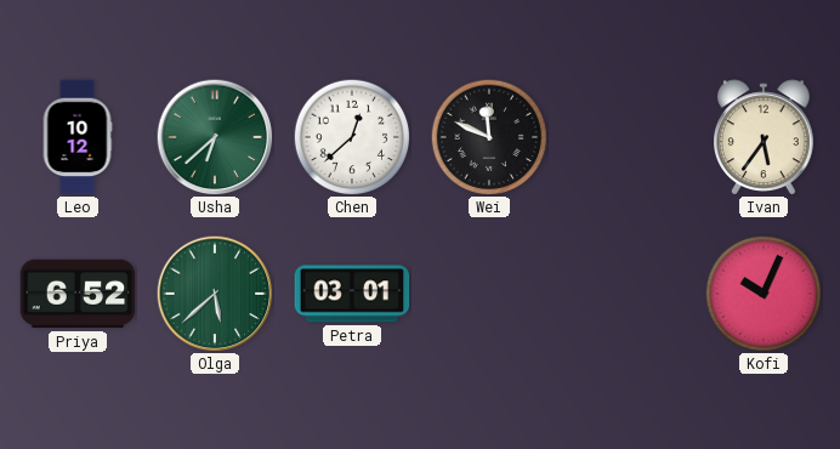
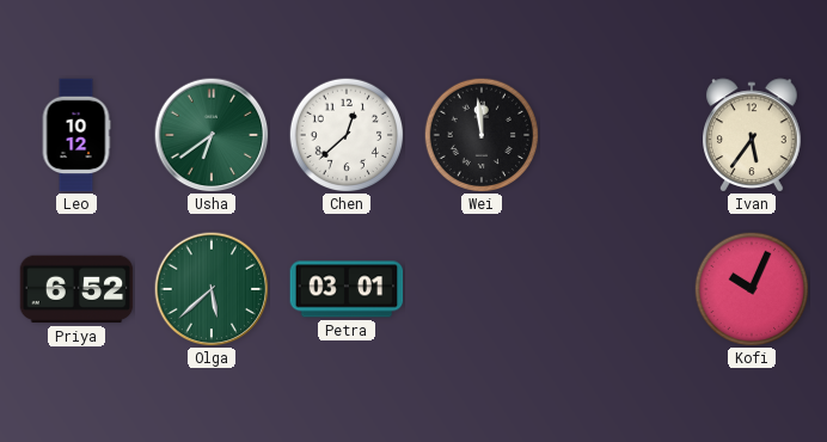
Usha: 6:38 -> 6:39
Wei: 11:49 -> 11:59
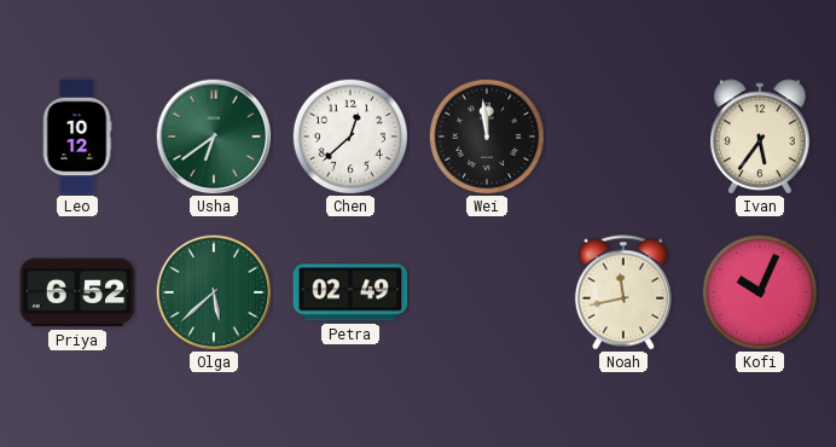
Petra: 03:01 -> 02:49
Noah: none -> 11:43
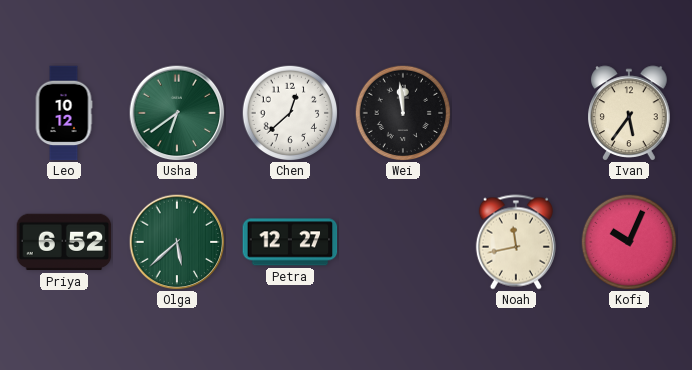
Petra: 02:49 -> 12:27
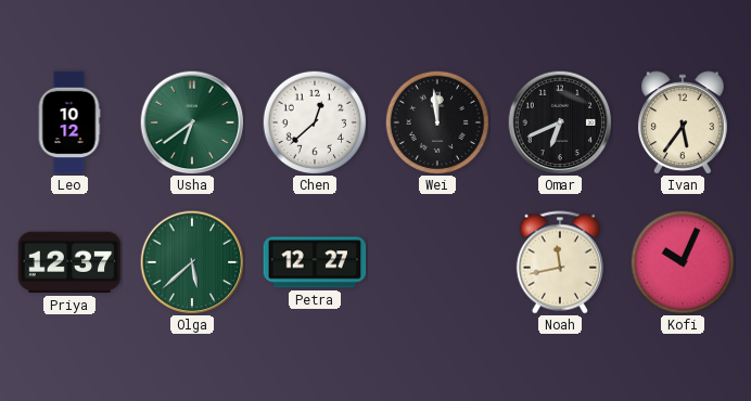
Omar: none -> 6:41
Priya: 6:52 -> 12:37
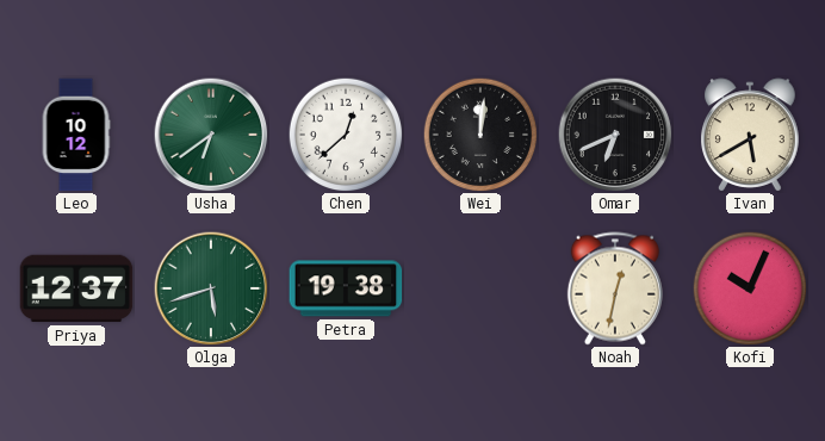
Wei: 11:59 -> 12:01
Ivan: 5:36 -> 5:40
Olga: 5:38 -> 5:42
Petra: 12:27 -> 19:38
Noah: 11:43 -> 12:32
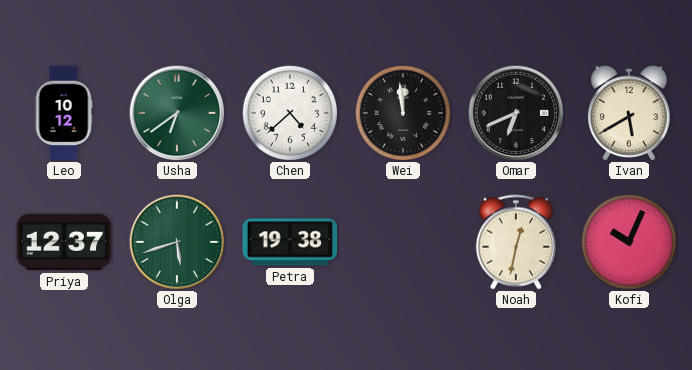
Chen: 12:38 -> 4:38
Wei: 12:01 -> 11:59
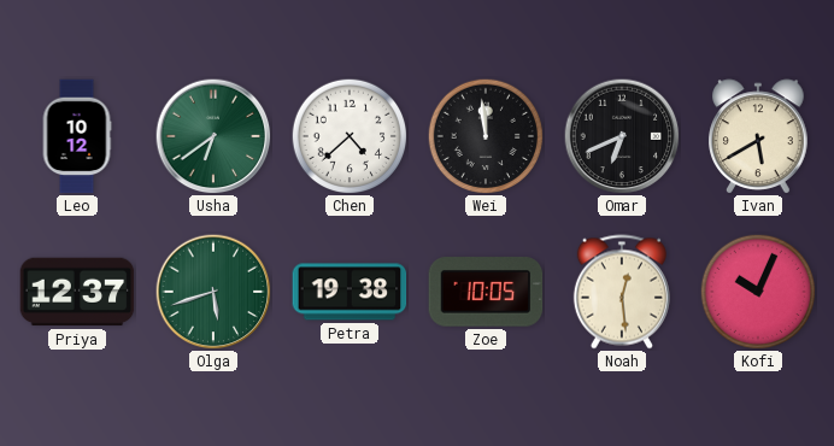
Zoe: none -> 10:05
Noah: 12:32 -> 12:29
